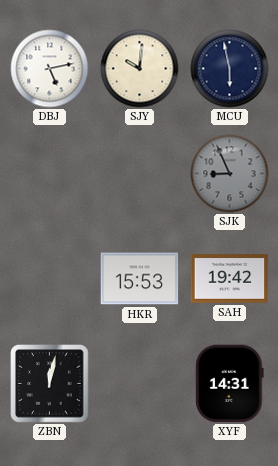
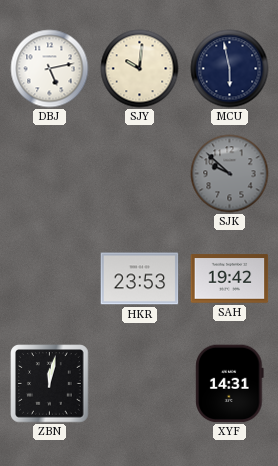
SJK: 8:56 -> 9:52
HKR: 15:53 -> 23:53
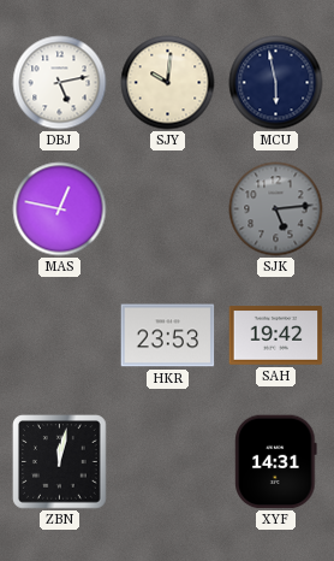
MAS: none -> 12:47
SJK: 9:52 -> 5:14
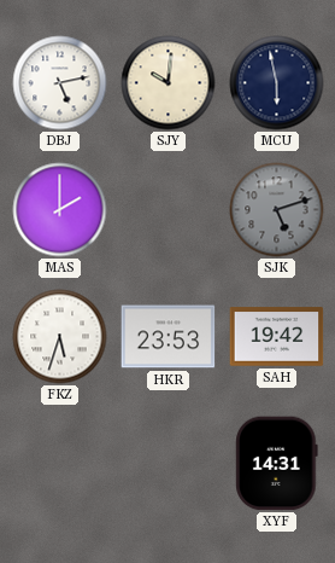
MAS: 12:47 -> 2:00
SJK: 5:14 -> 5:12
FKZ: none -> 5:33
ZBN: 12:02 -> none
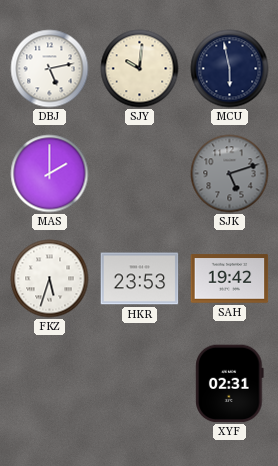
XYF: 14:31 -> 02:31
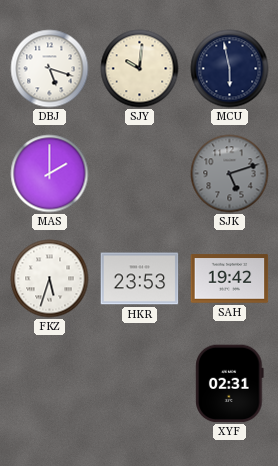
DBJ: 5:13 -> 5:18
